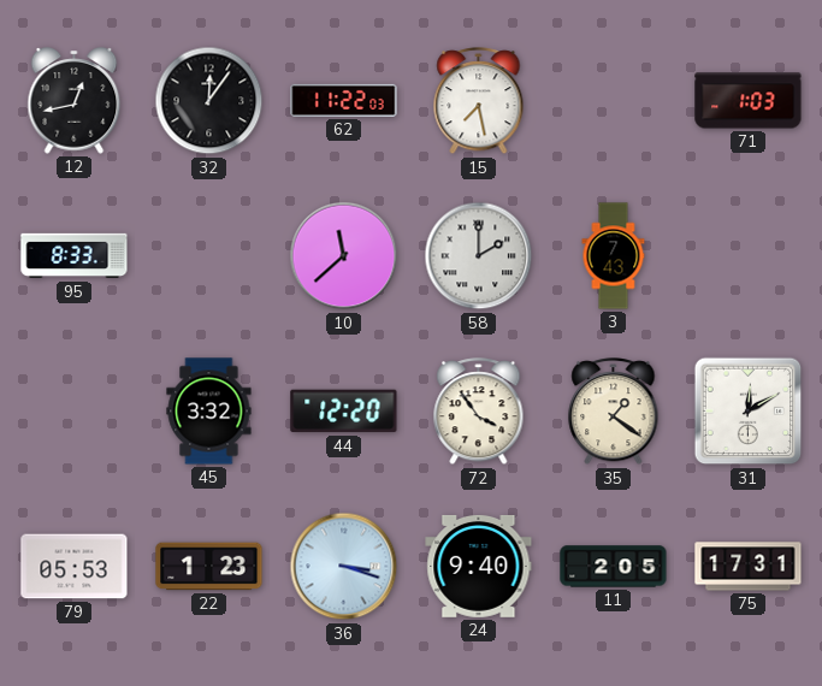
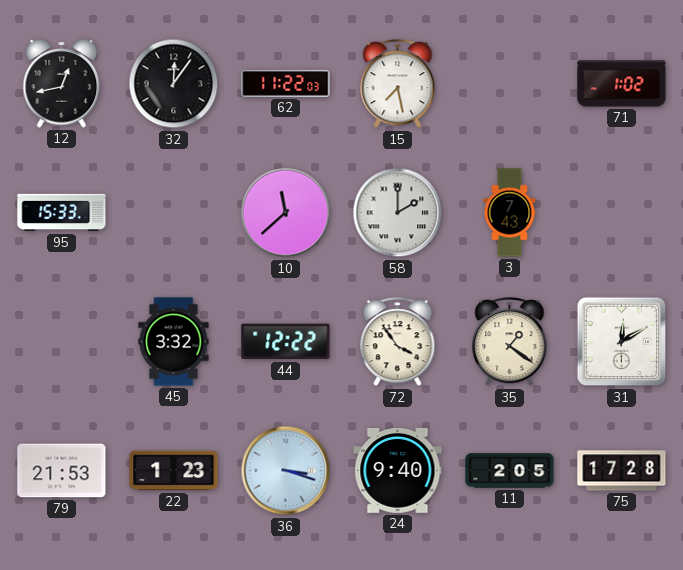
71: 1:03 -> 1:02
95: 8:33 -> 15:33
44: 12:20 -> 12:22
79: 05:53 -> 21:53
75: 17:31 -> 17:28
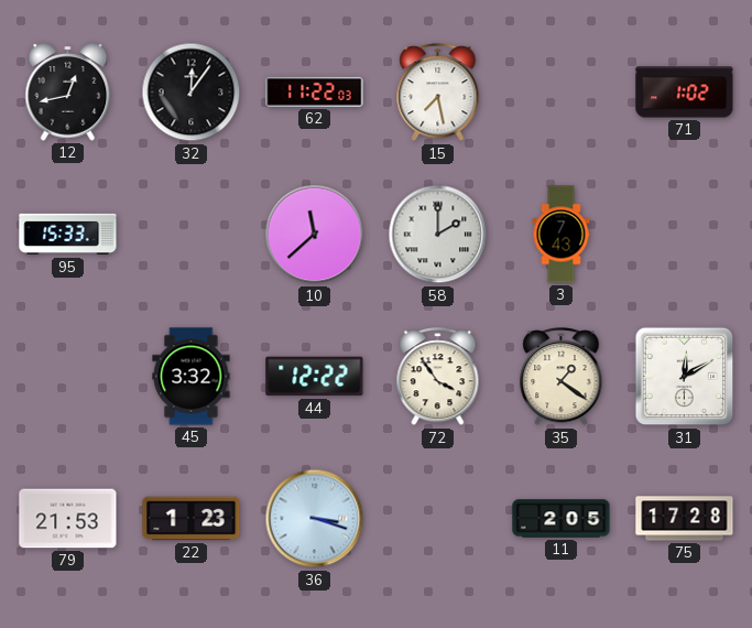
24: 9:40 -> none
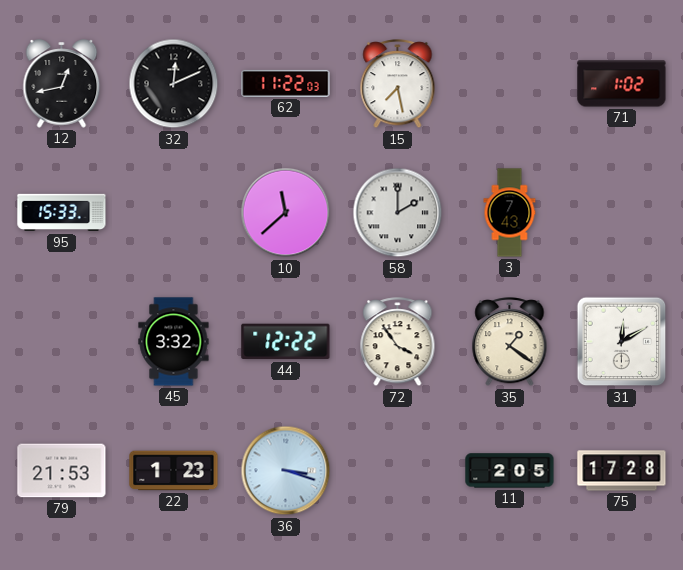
32: 12:06 -> 12:11
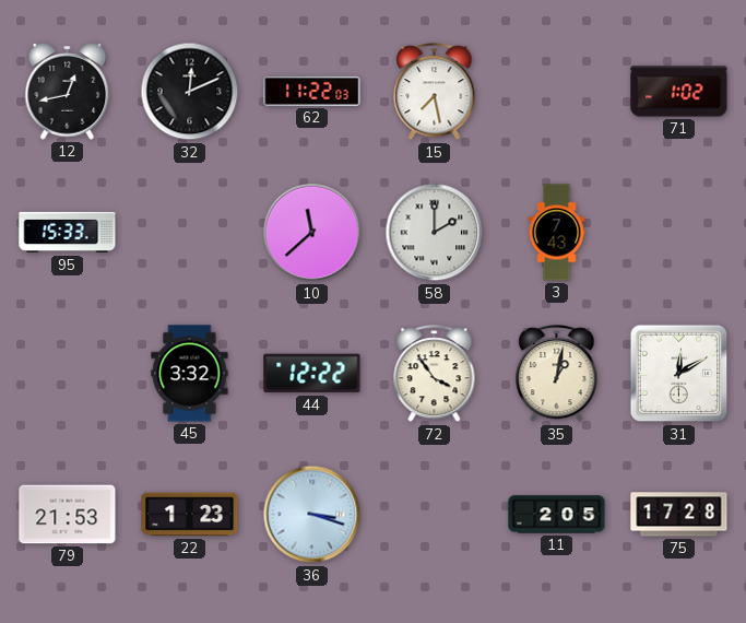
35: 1:21 -> 1:02
